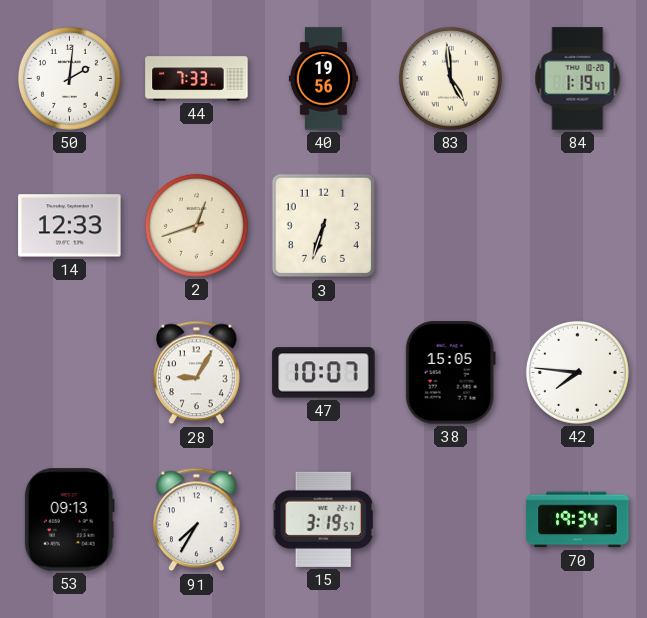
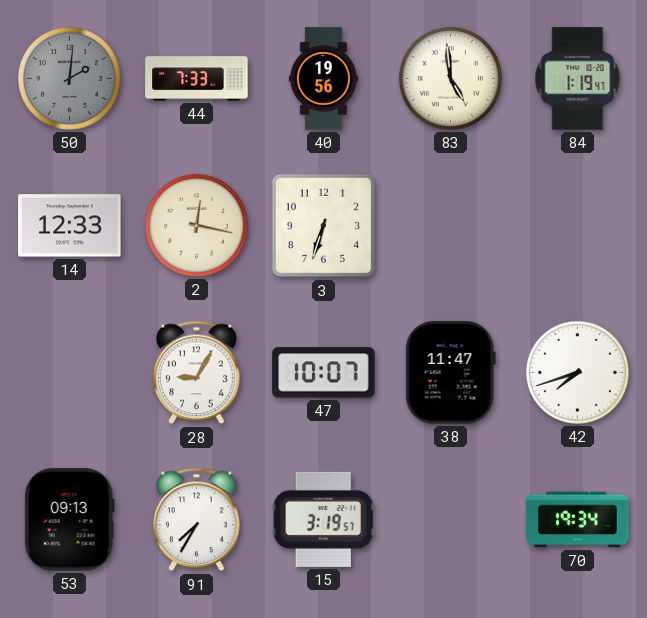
50 dial: white -> grey
2: 12:42 -> 12:17
38: 15:05 -> 11:47
42: 7:46 -> 7:42
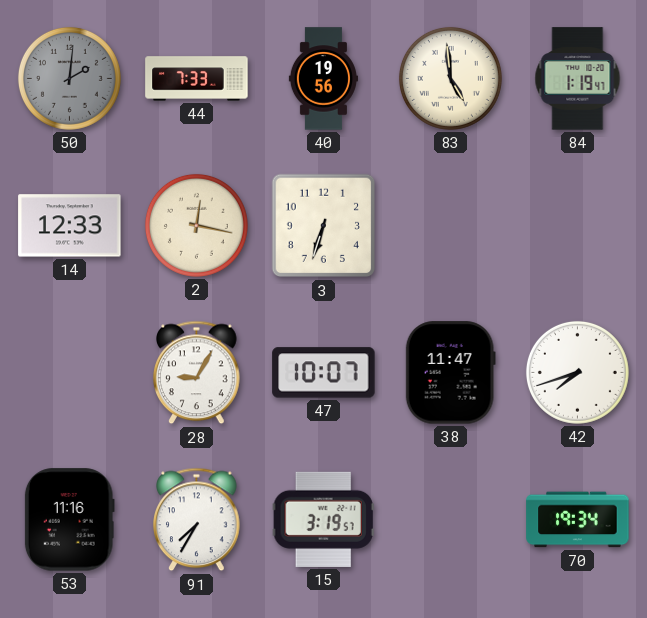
53: 09:13 -> 11:16
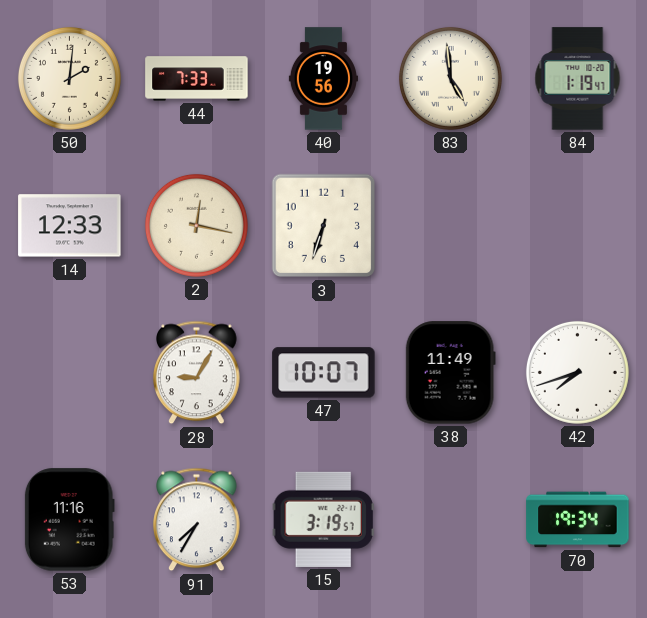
50 dial: grey -> cream
38: 11:47 -> 11:49
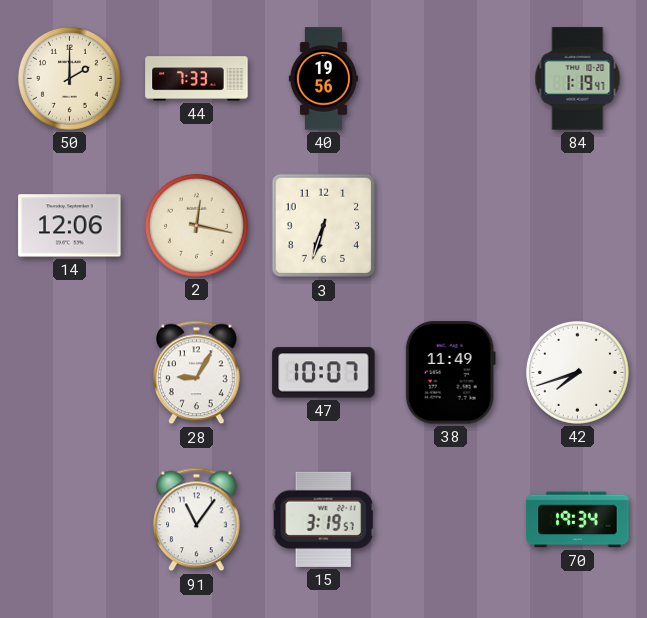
50: 2:01 -> 2:00
83: 4:59 -> none
14: 12:33 -> 12:06
53: 11:16 -> none
91: 7:35 -> 11:06
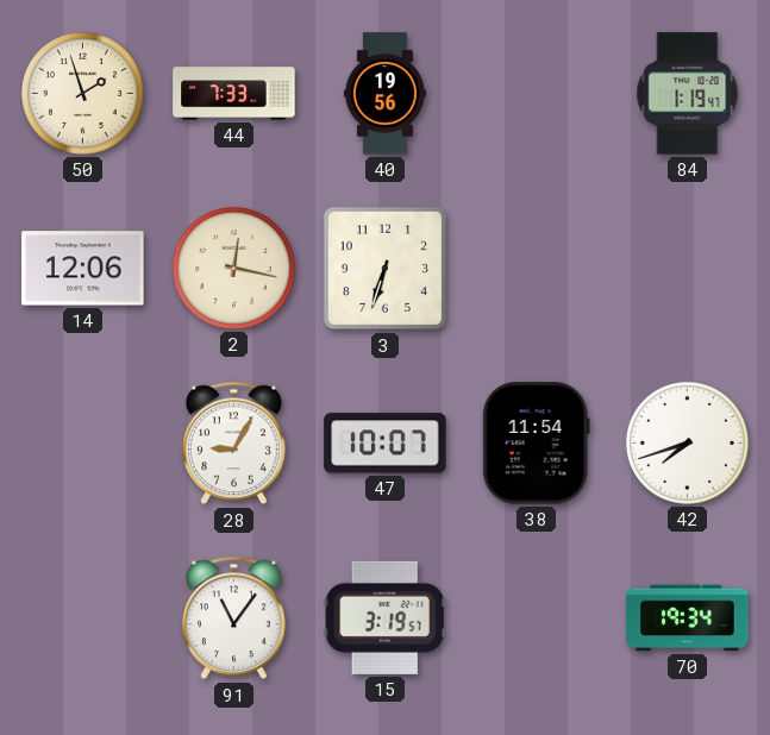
50: 2:00 -> 1:57
38: 11:49 -> 11:54
